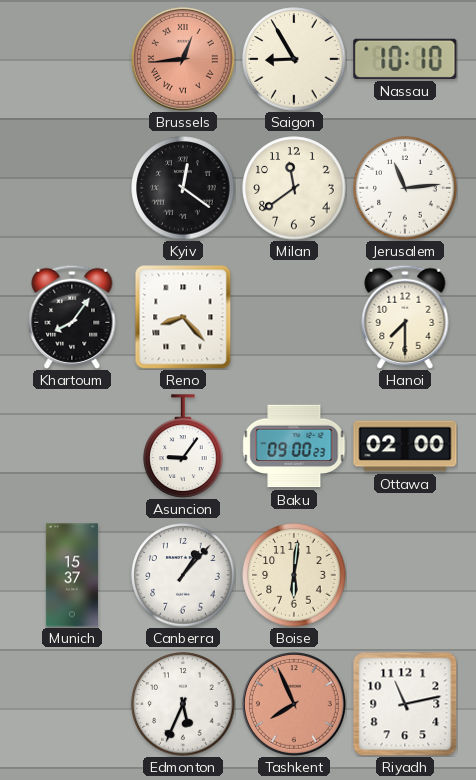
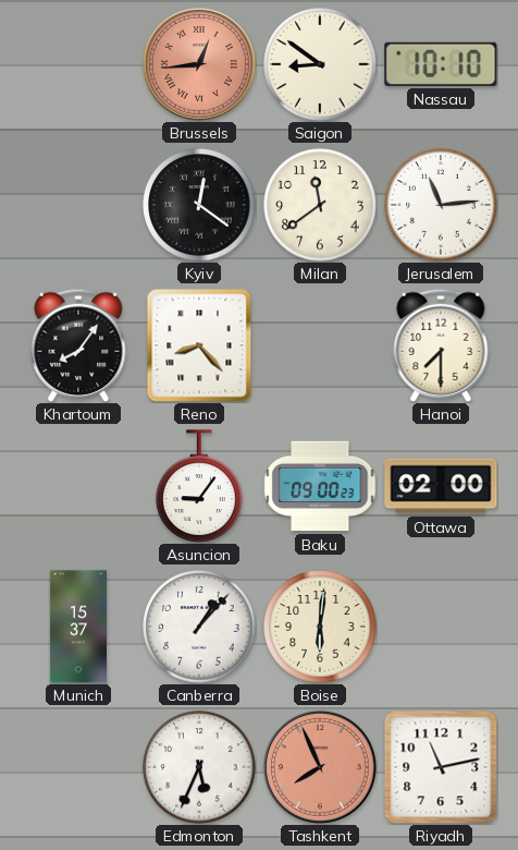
Saigon: 8:55 -> 8:51
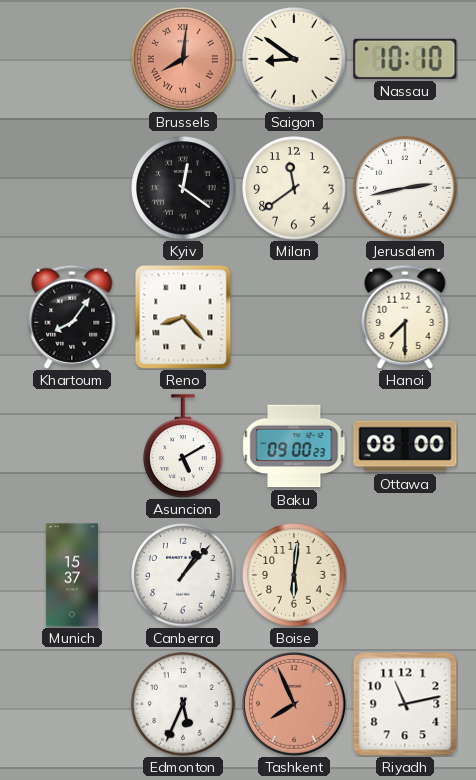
Brussels: 12:44 -> 8:01
Jerusalem: 11:14 -> 2:43
Asuncion: 9:06 -> 5:10
Ottawa: 02:00 -> 08:00
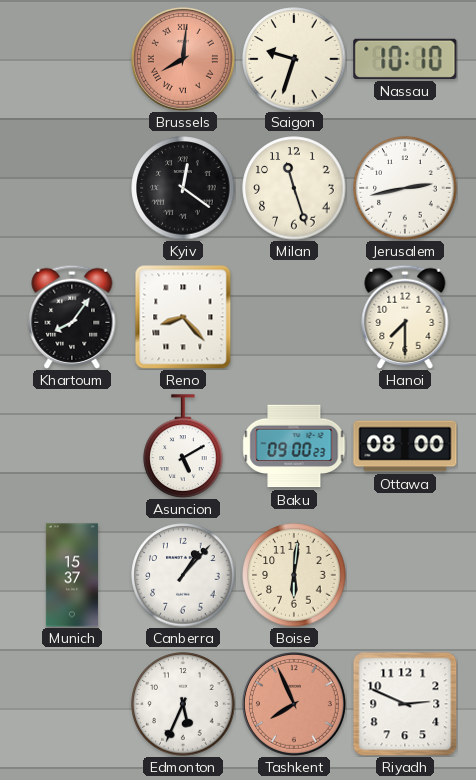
Saigon: 8:51 -> 9:33
Milan: 11:39 -> 11:27
Riyadh: 11:13 -> 2:49
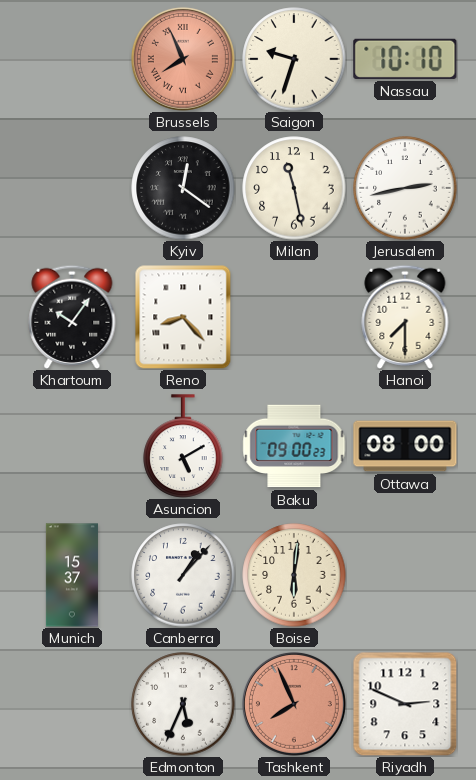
Brussels: 8:01 -> 7:56
Milan: 11:27 -> 11:28
Khartoum: 8:06 -> 10:06
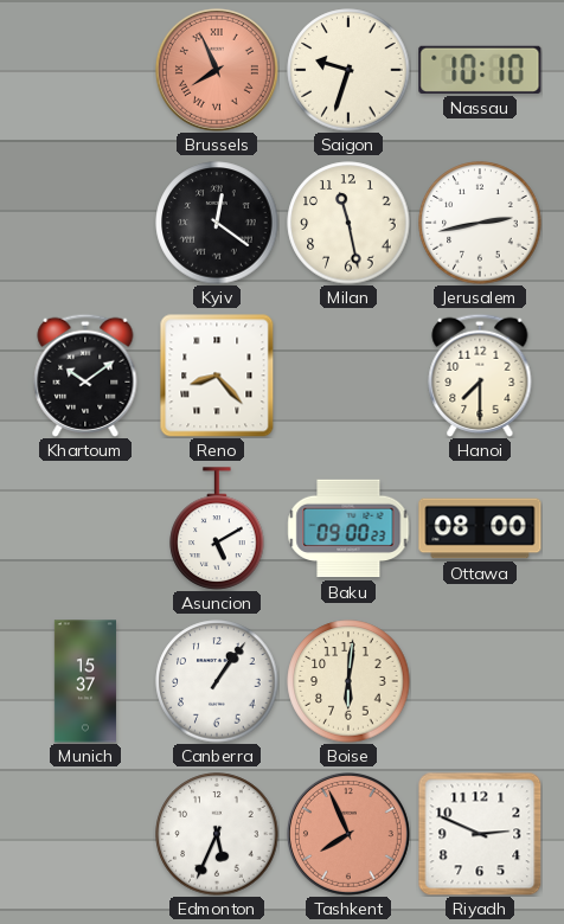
Khartoum: 10:06 -> 10:09
Canberra: 1:07 -> 1:06
